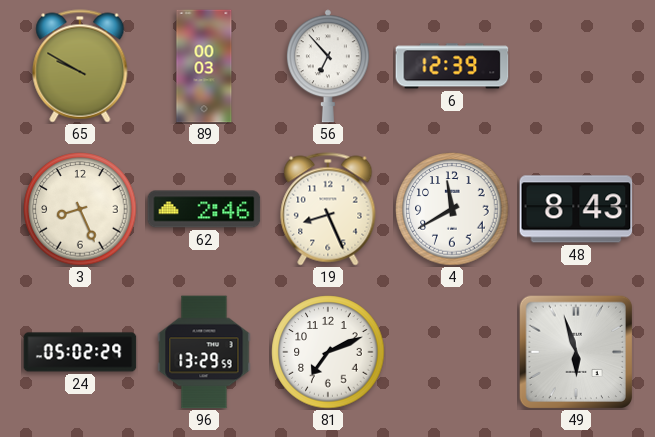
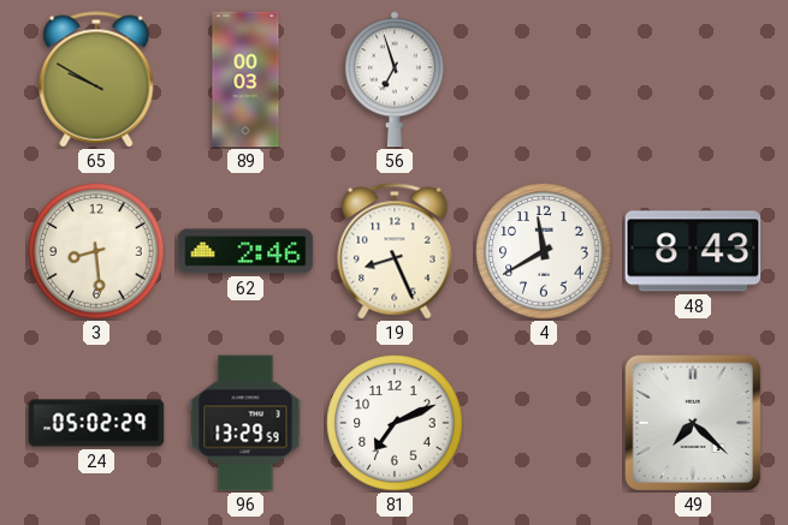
56: 6:53 -> 6:57
6: 12:39 -> none
3: 8:26 -> 8:29
49: 5:57 -> 7:22
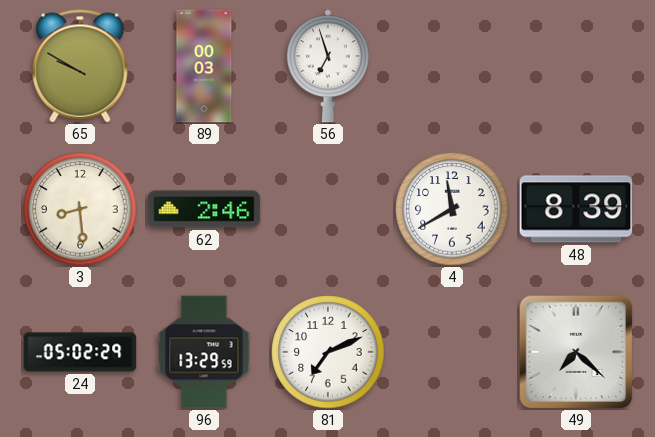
19: 8:26 -> none
48: 8:43 -> 8:39
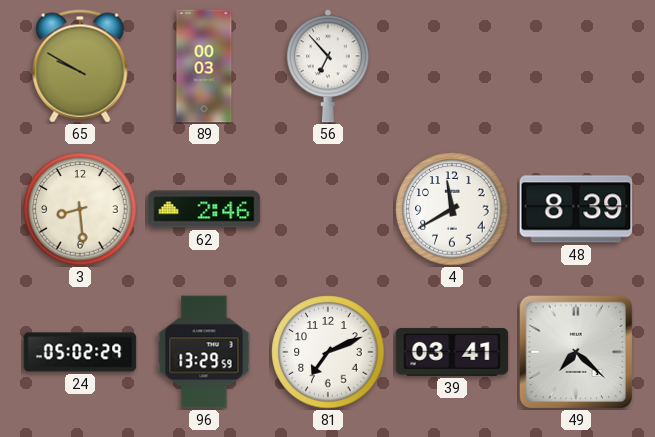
56: 6:57 -> 6:53
39: none -> 03:41
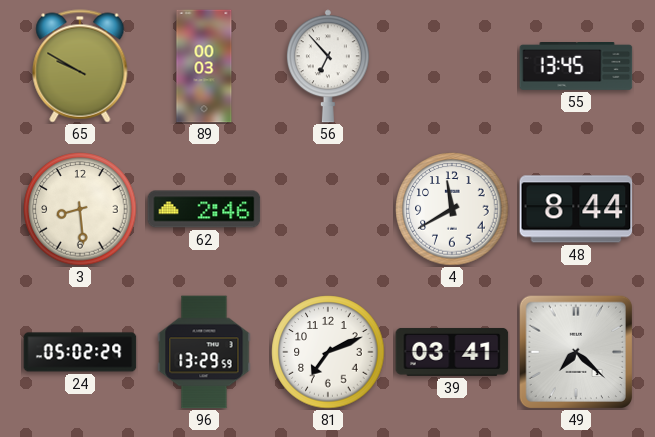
55: none -> 13:45
48: 8:39 -> 8:44
